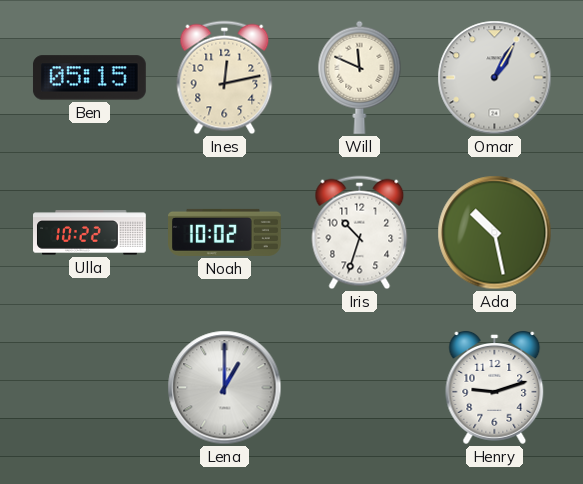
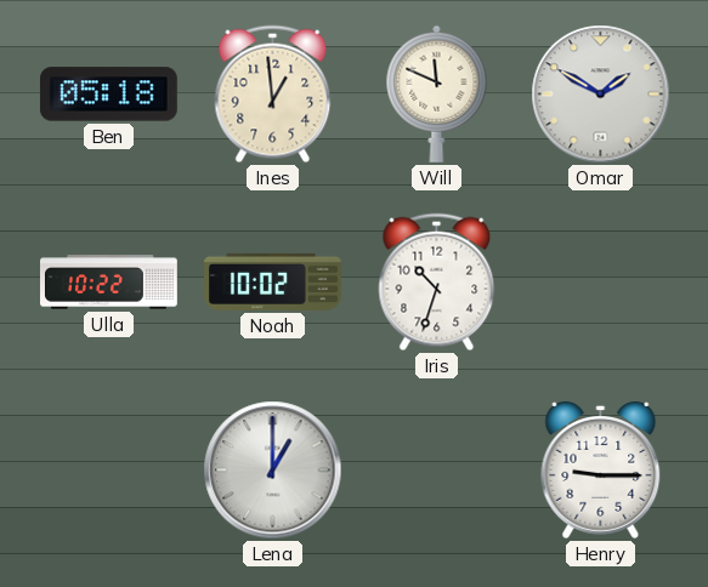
Ben: 05:15 -> 05:18
Ines: 12:13 -> 12:59
Omar: 1:05 -> 1:50
Ada: 10:28 -> none
Henry: 9:12 -> 9:15
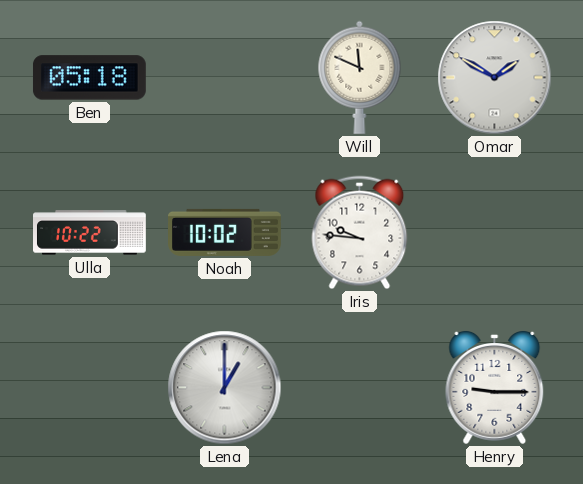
Ines: 12:59 -> none
Iris: 10:33 -> 9:46
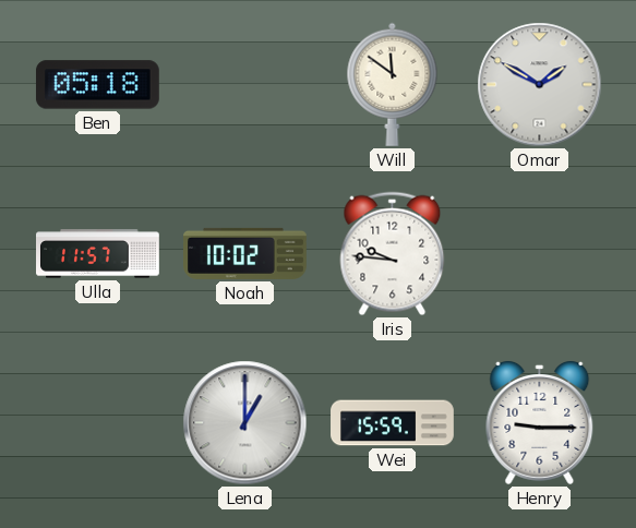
Will: 11:49 -> 11:51
Ulla: 10:22 -> 11:57
Wei: none -> 15:59
